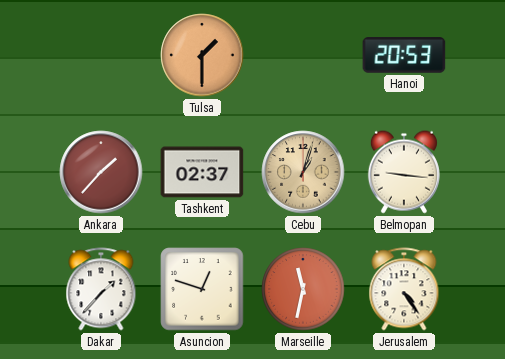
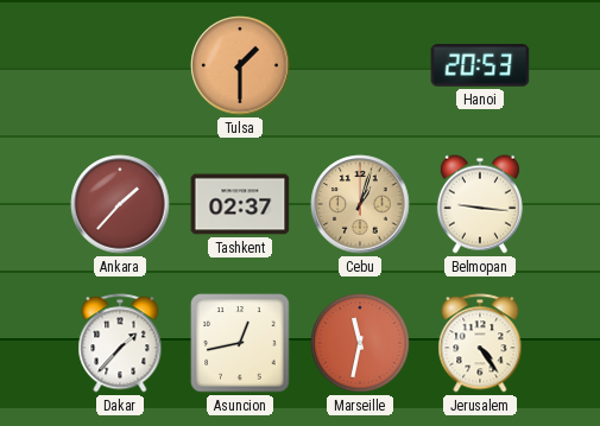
Asuncion: 12:48 -> 12:43
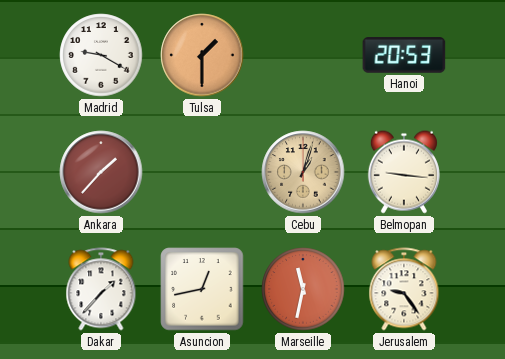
Madrid: none -> 9:20
Tashkent: 02:37 -> none
Jerusalem: 4:24 -> 9:24
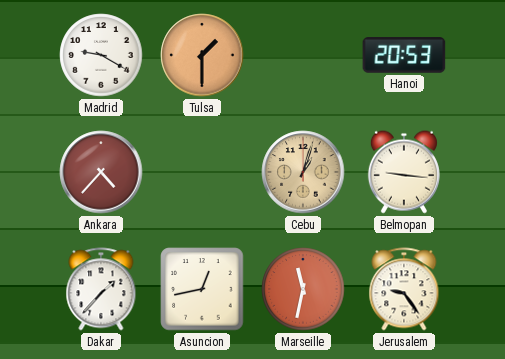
Ankara: 1:37 -> 4:37
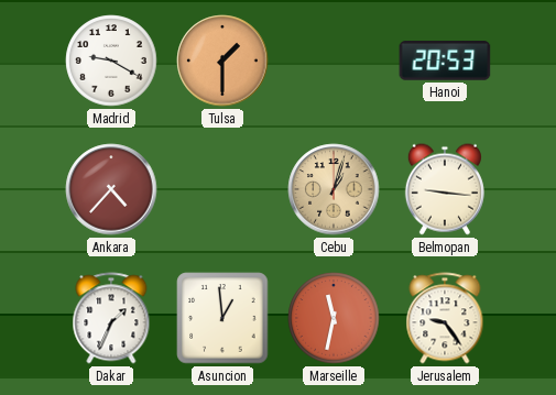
Dakar: 1:37 -> 1:34
Asuncion: 12:43 -> 12:59
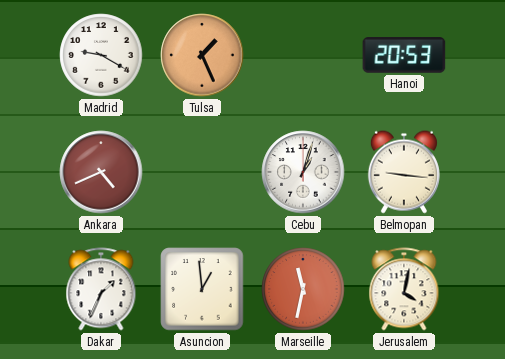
Tulsa: 1:30 -> 1:26
Ankara: 4:37 -> 4:41
Cebu dial: champagne -> white
Jerusalem: 9:24 -> 4:02
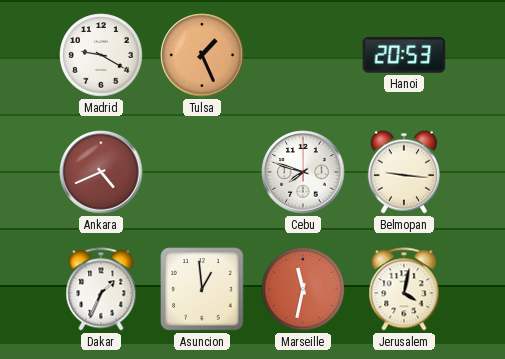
Cebu: 1:03 -> 7:48
